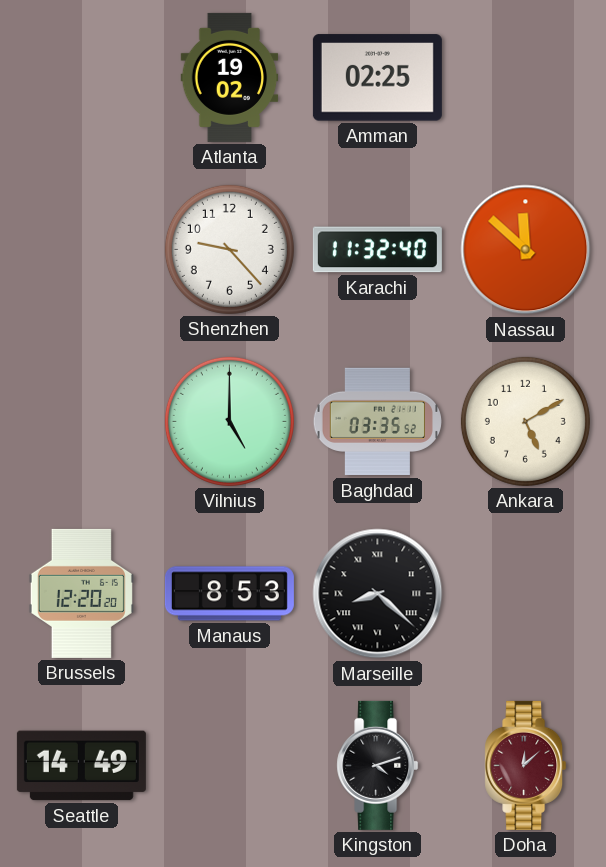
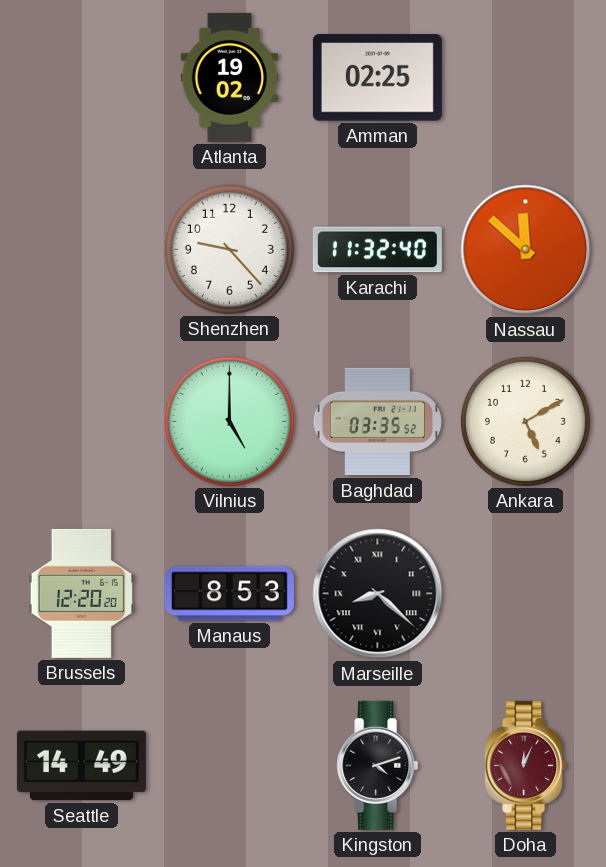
Doha: 12:08 -> 12:04
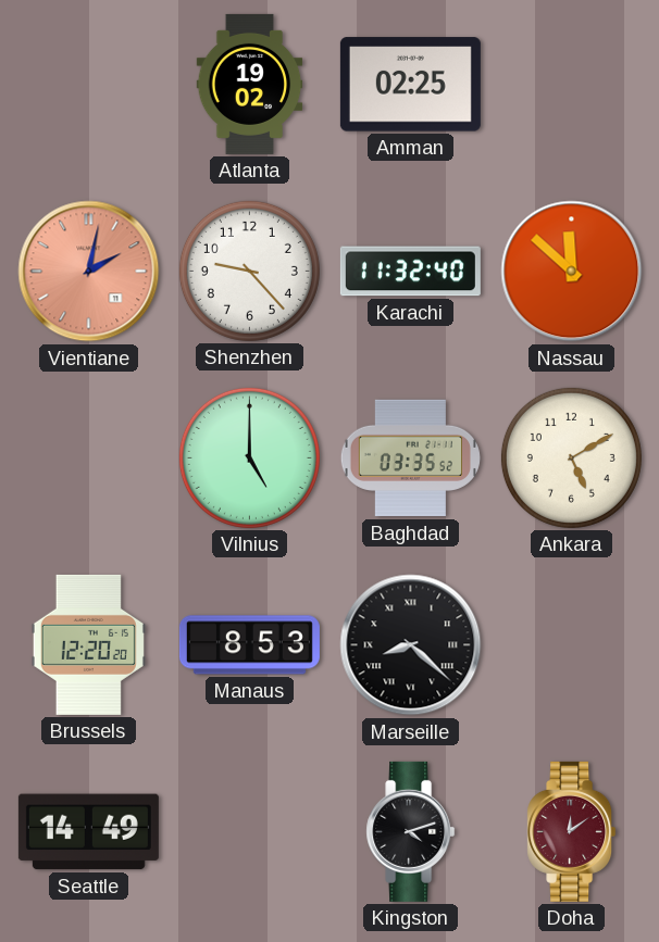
Vientiane: none -> 2:02
Doha: 12:04 -> 12:09
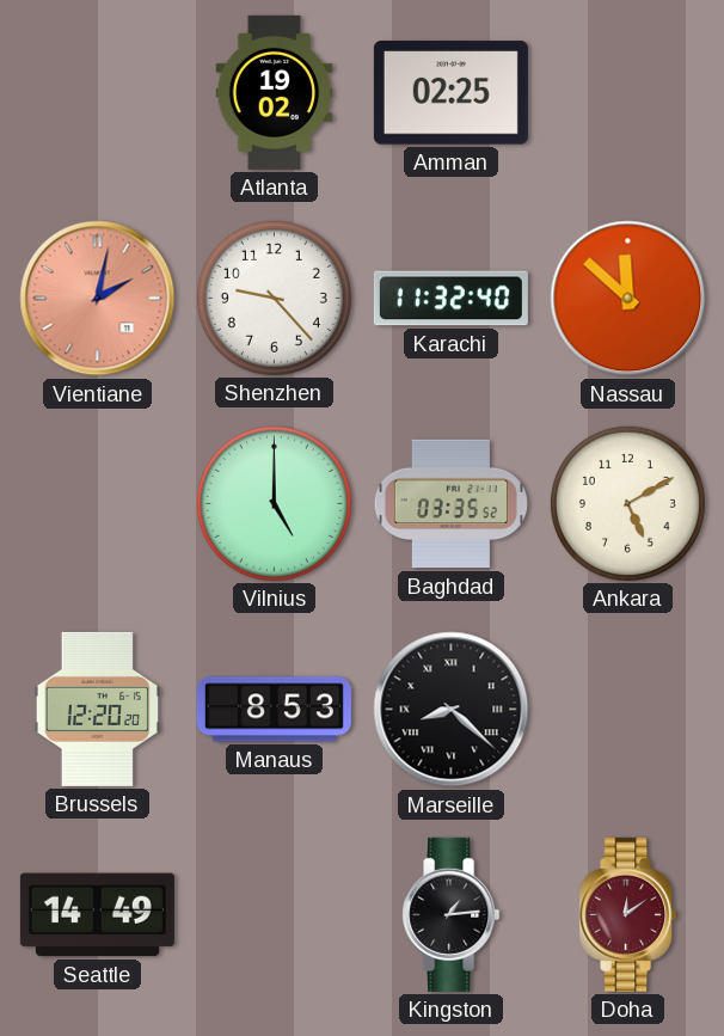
Kingston: 4:12 -> 1:14
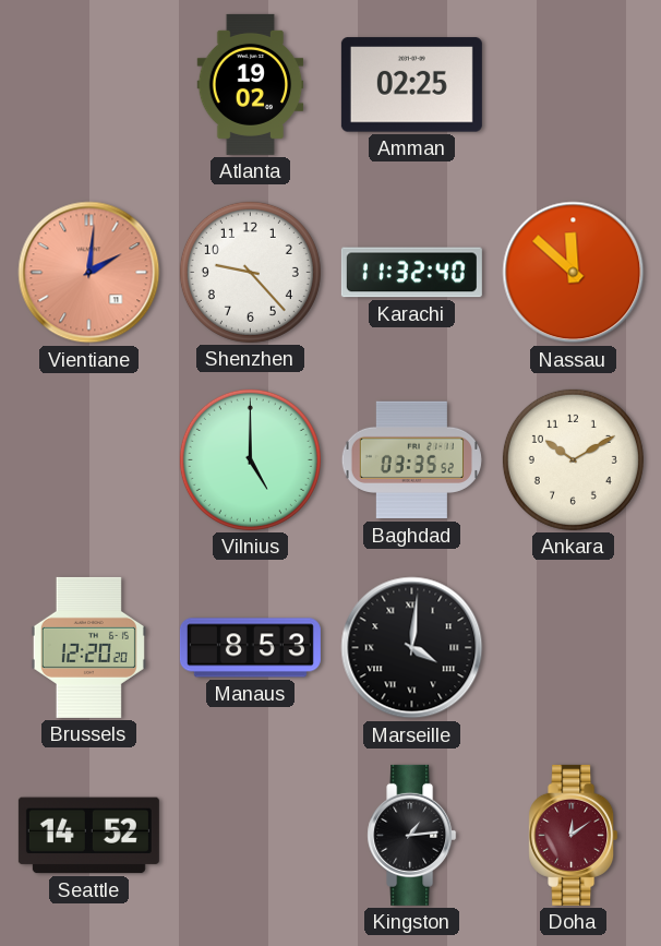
Vientiane: 2:02 -> 2:01
Ankara: 5:10 -> 10:10
Marseille: 8:22 -> 4:01
Seattle: 14:49 -> 14:52
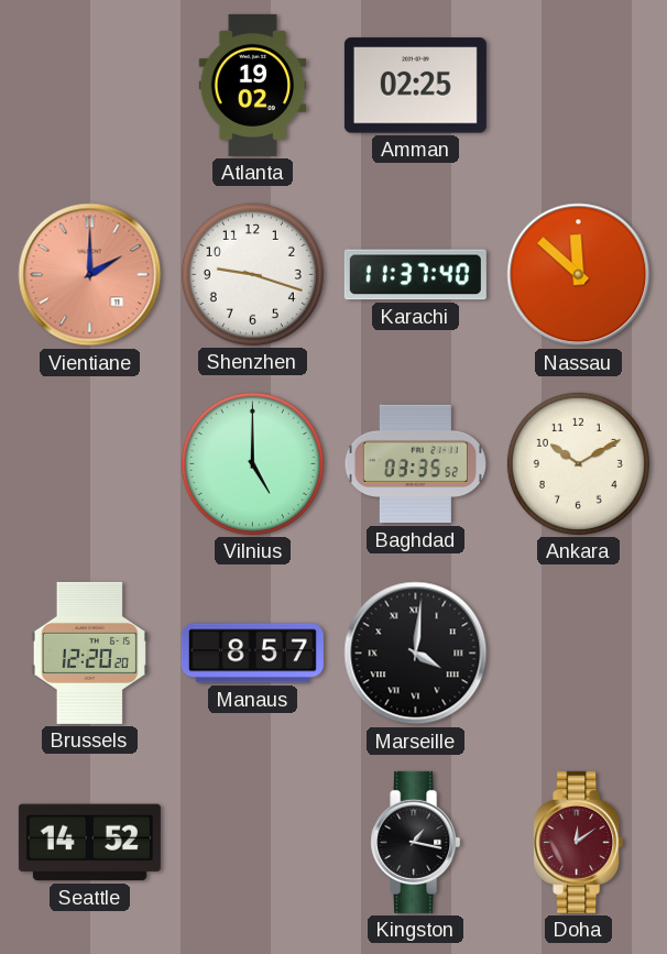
Vientiane: 2:01 -> 2:00
Shenzhen: 9:23 -> 9:18
Karachi: 11:32 -> 11:37
Manaus: 8:53 -> 8:57
Kingston: 1:14 -> 1:17
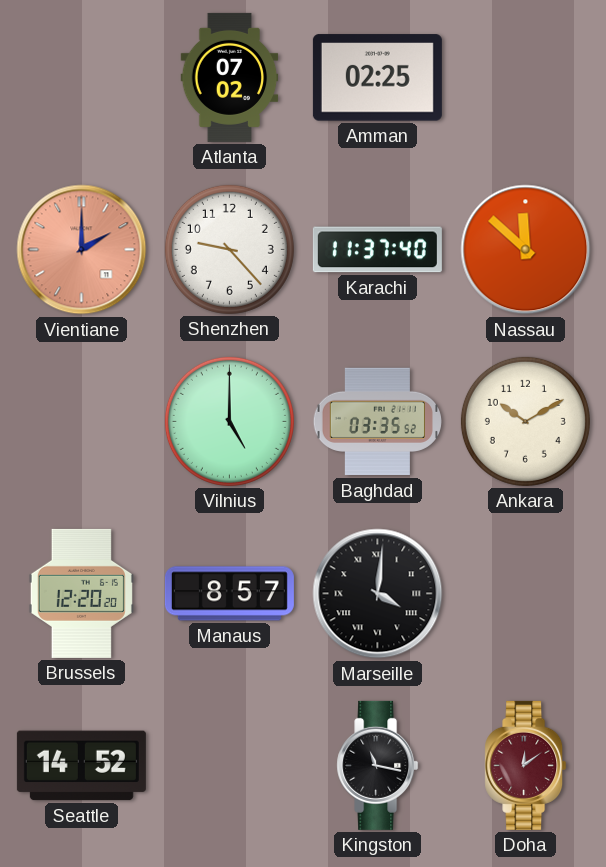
Atlanta: 19:02 -> 07:02
Shenzhen: 9:18 -> 9:23
Kingston: 1:17 -> 11:17
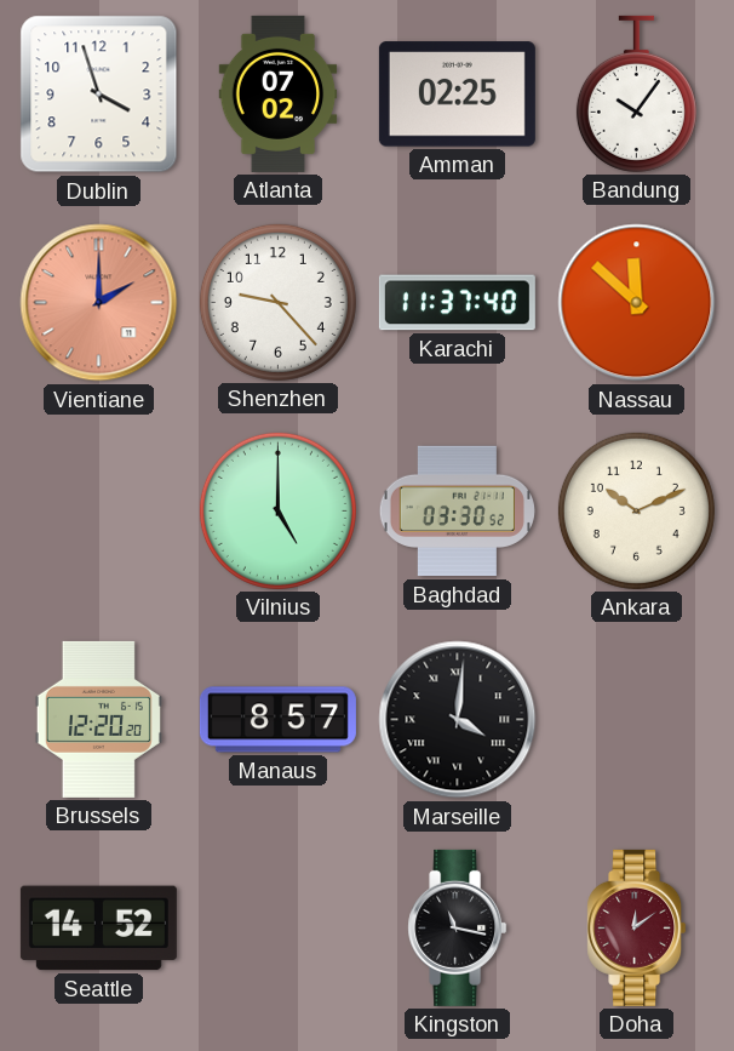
Dublin: none -> 3:57
Bandung: none -> 10:06
Baghdad: 03:35 -> 03:30
Ankara: 10:10 -> 10:11
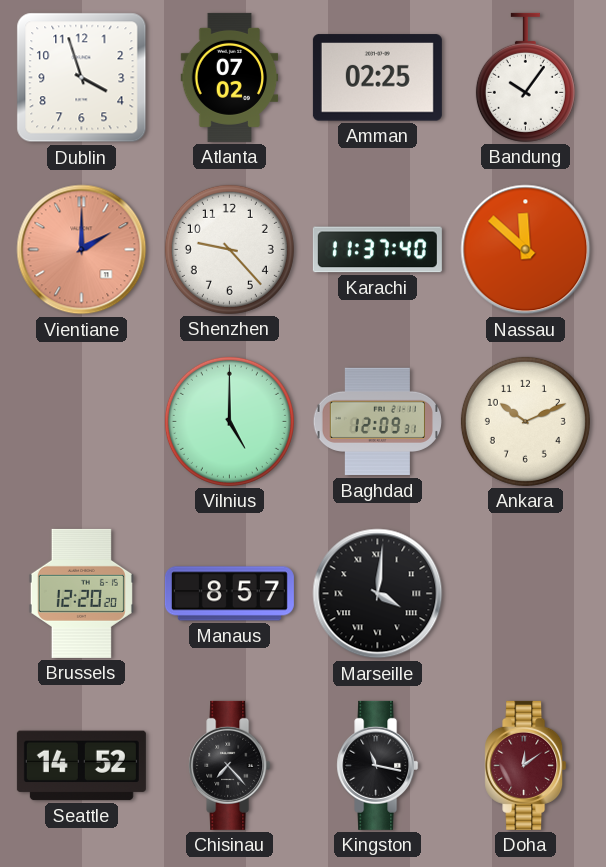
Baghdad: 03:30 -> 12:09
Chisinau: none -> 7:23
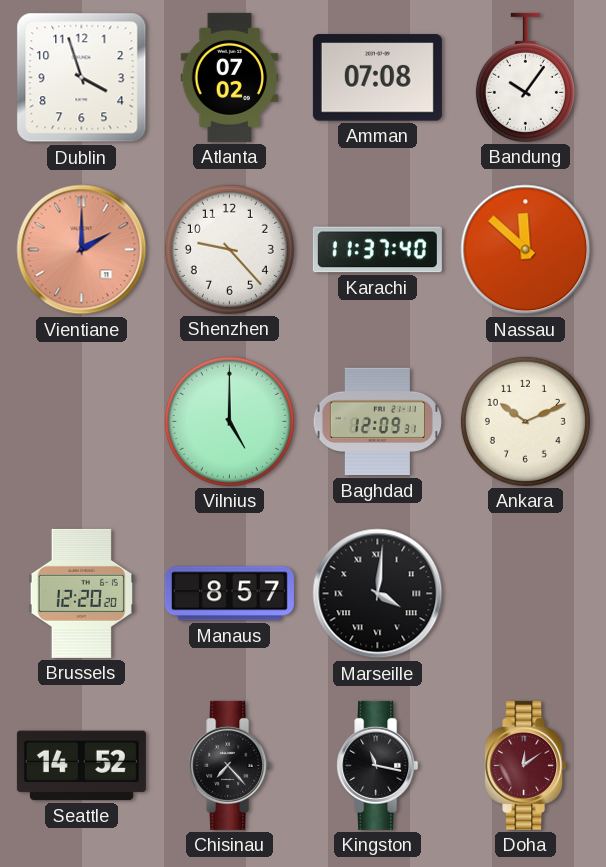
Amman: 02:25 -> 07:08
